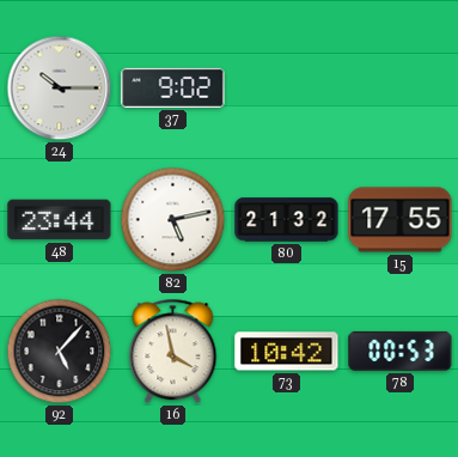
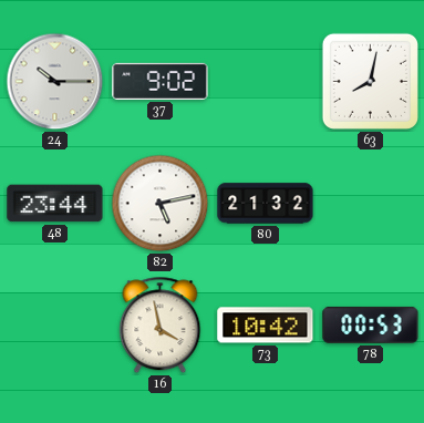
63: none -> 8:02
15: 17:55 -> none
92: 5:07 -> none
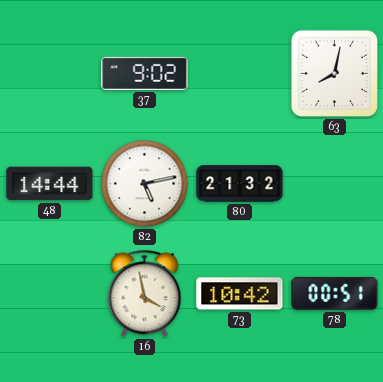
24: 10:15 -> none
48: 23:44 -> 14:44
78: 00:53 -> 00:51
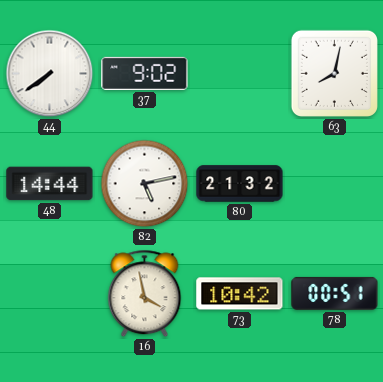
44: none -> 7:39
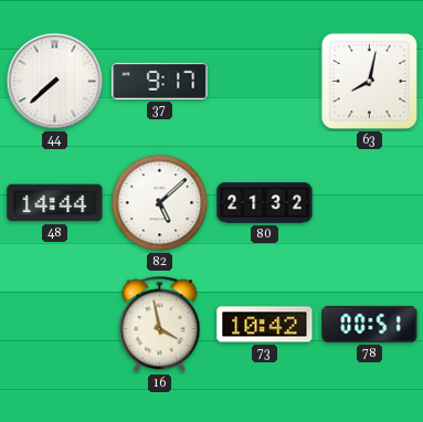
44: 7:39 -> 7:38
37: 9:02 -> 9:17
82: 5:13 -> 5:08
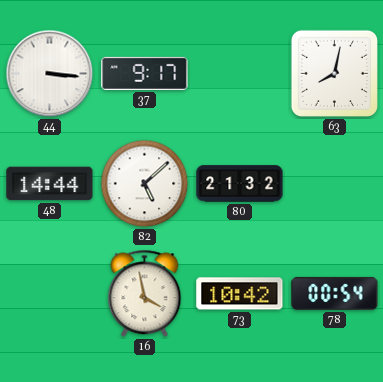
44: 7:38 -> 3:16
78: 00:51 -> 00:54
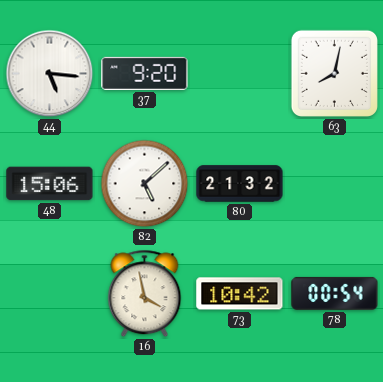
44: 3:16 -> 5:16
37: 9:17 -> 9:20
48: 14:44 -> 15:06
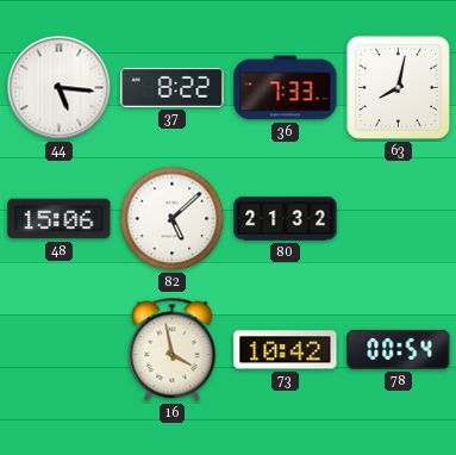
37: 9:20 -> 8:22
36: none -> 7:33
